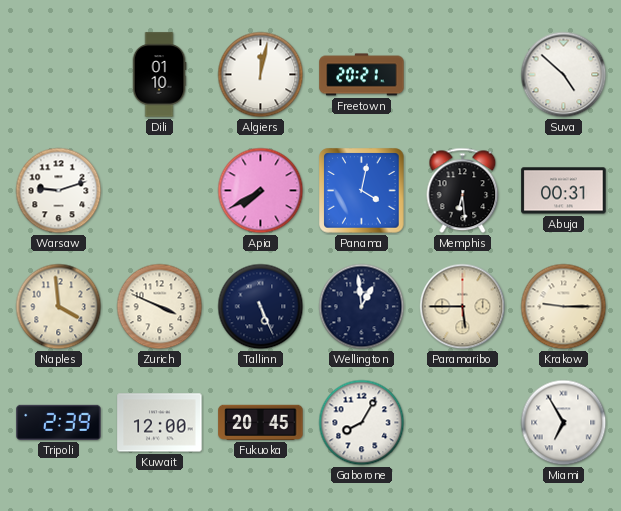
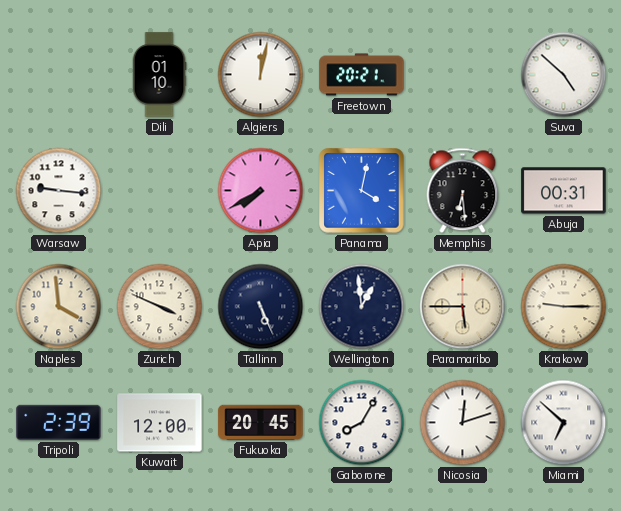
Warsaw: 9:12 -> 9:16
Nicosia: none -> 12:12
Miami: 6:55 -> 6:52
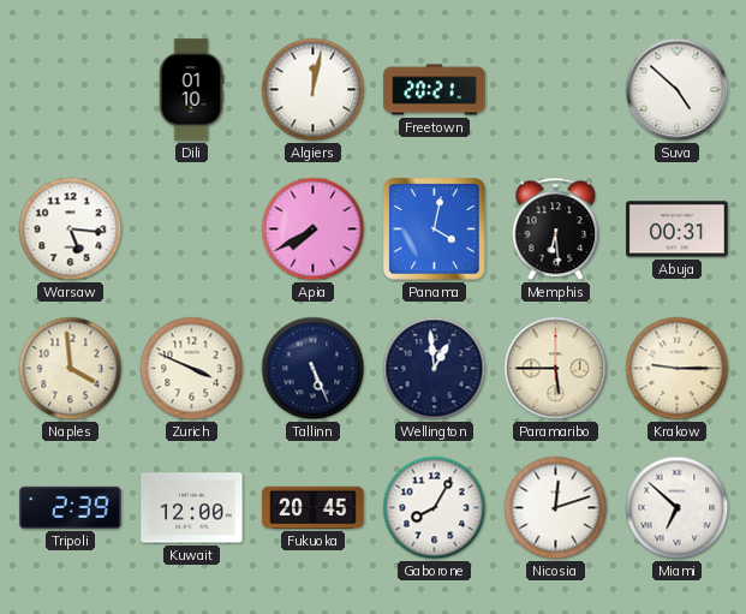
Warsaw: 9:16 -> 5:16
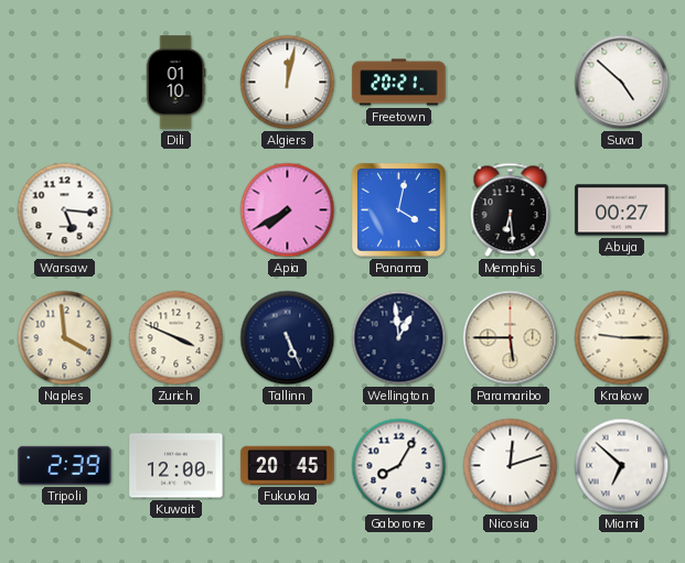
Abuja: 00:31 -> 00:27
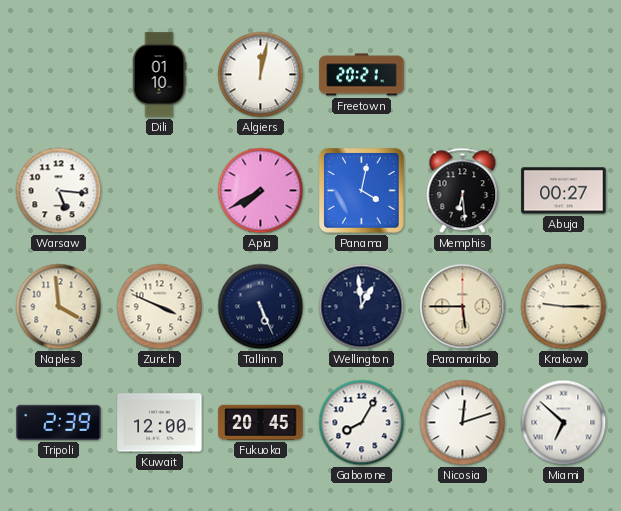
Suva: 4:52 -> none
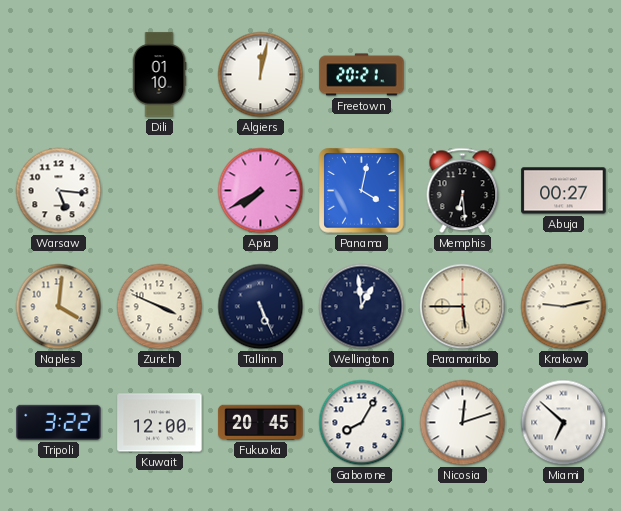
Naples: 3:59 -> 4:01
Krakow: 9:15 -> 9:13
Tripoli: 2:39 -> 3:22
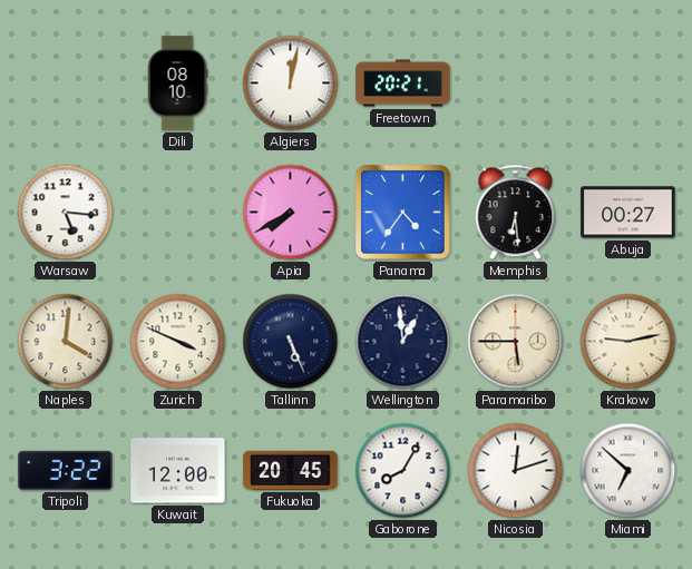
Dili: 01:10 -> 08:10
Panama: 4:02 -> 4:36
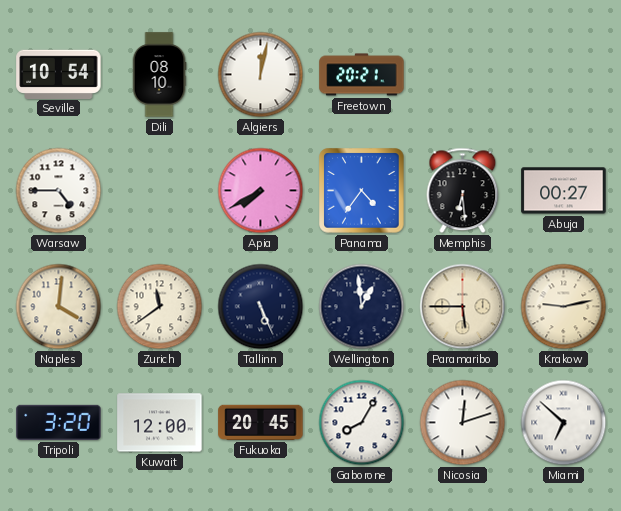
Seville: none -> 10:54
Warsaw: 5:16 -> 4:45
Zurich: 3:49 -> 11:39
Tripoli: 3:22 -> 3:20
